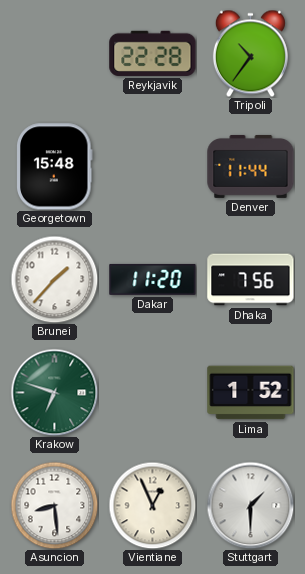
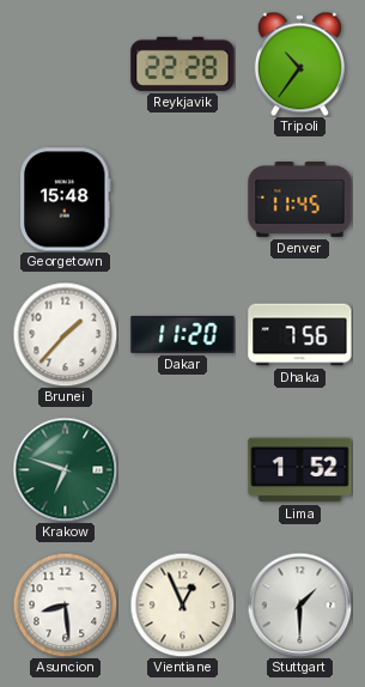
Denver: 11:44 -> 11:45
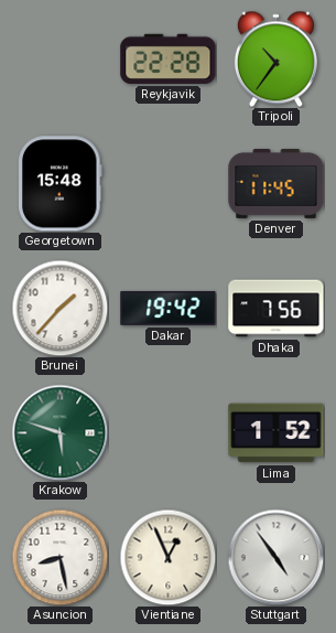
Dakar: 11:20 -> 19:42
Krakow: 6:48 -> 5:48
Asuncion: 8:29 -> 8:28
Stuttgart: 1:30 -> 4:54
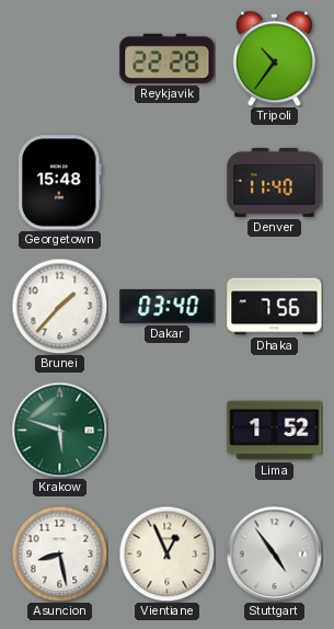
Denver: 11:45 -> 11:40
Dakar: 19:42 -> 03:40
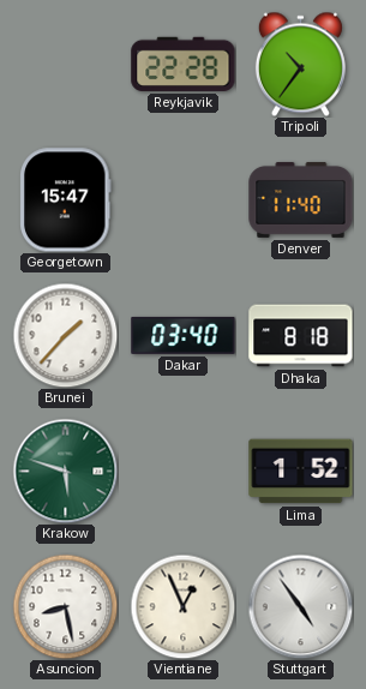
Georgetown: 15:48 -> 15:47
Dhaka: 7:56 -> 8:18
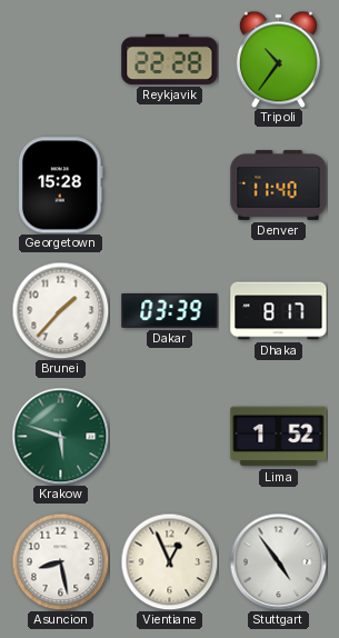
Georgetown: 15:47 -> 15:28
Dakar: 03:40 -> 03:39
Dhaka: 8:18 -> 8:17
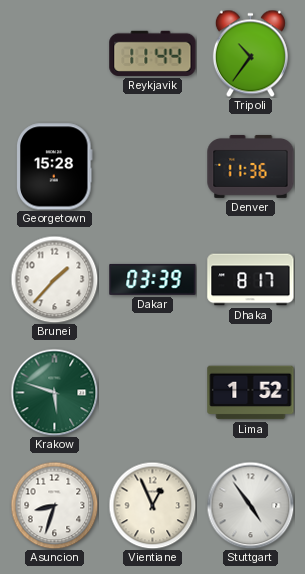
Reykjavik: 22:28 -> 11:44
Denver: 11:40 -> 11:36
Asuncion: 8:28 -> 8:33
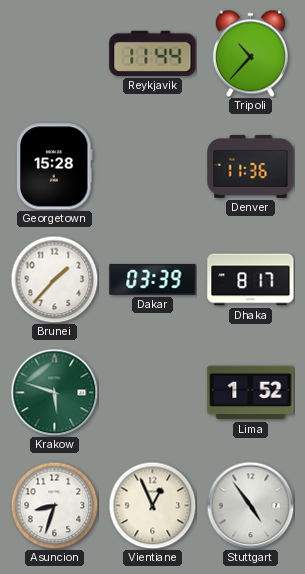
Tripoli: 10:36 -> 10:37
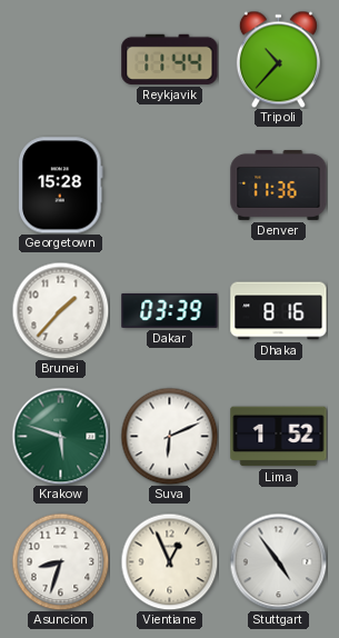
Dhaka: 8:17 -> 8:16
Suva: none -> 6:11
